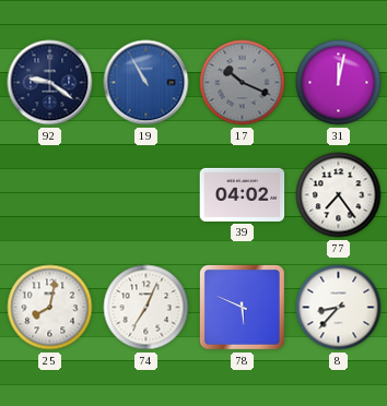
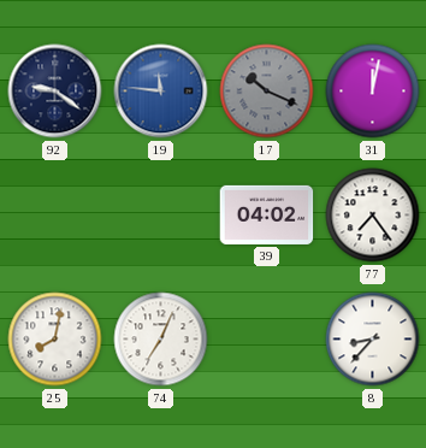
19: 10:55 -> 11:46
78: 5:49 -> none
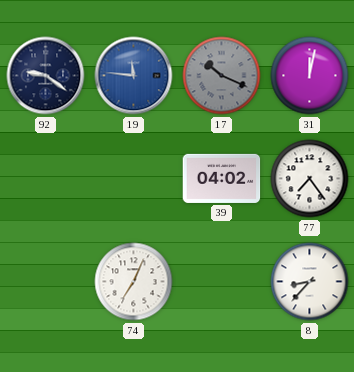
25: 8:02 -> none
